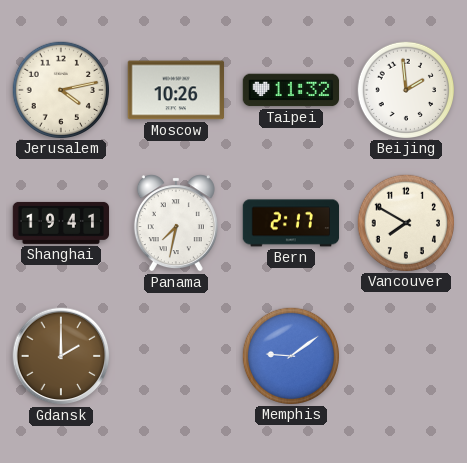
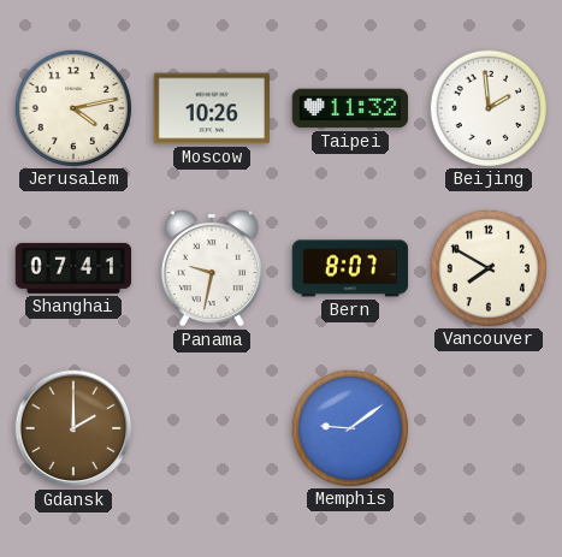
Shanghai: 19:41 -> 07:41
Panama: 7:32 -> 9:32
Bern: 2:17 -> 8:07
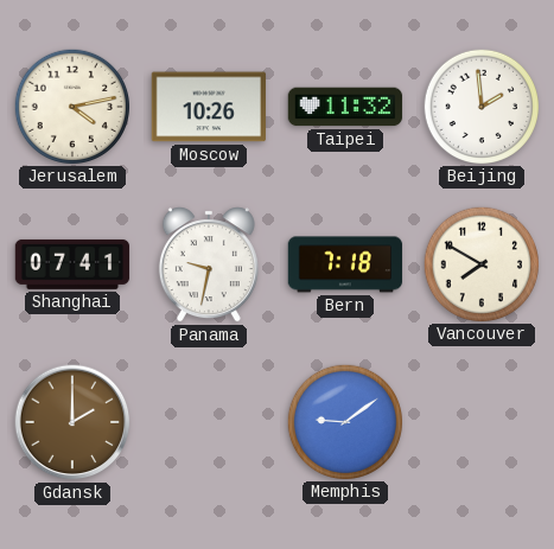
Bern: 8:07 -> 7:18
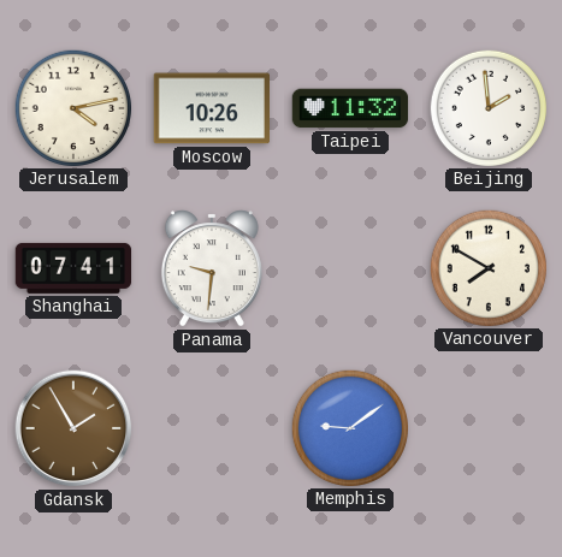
Panama: 9:32 -> 9:31
Bern: 7:18 -> none
Gdansk: 2:00 -> 1:55
